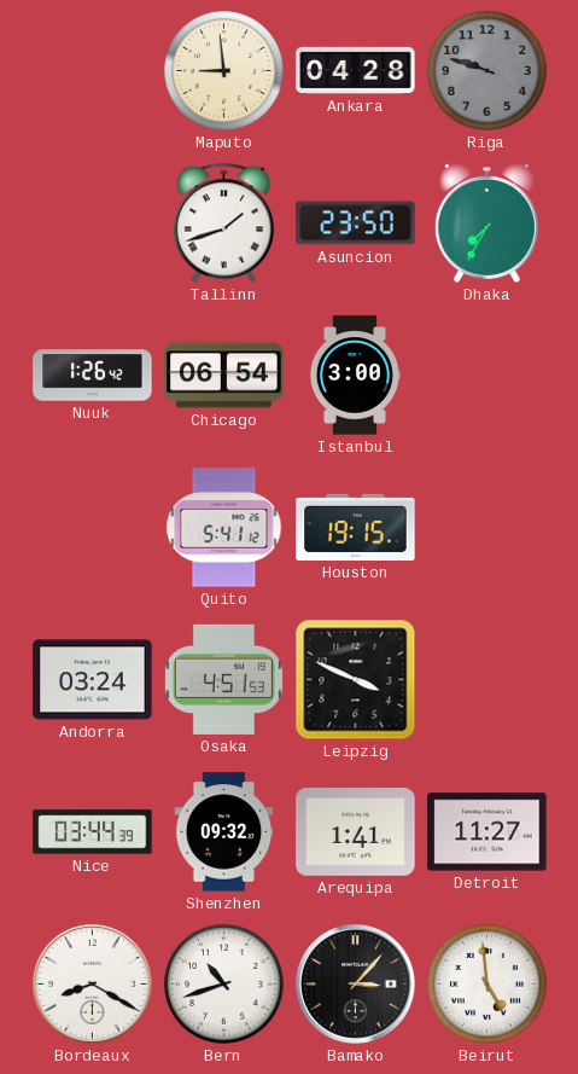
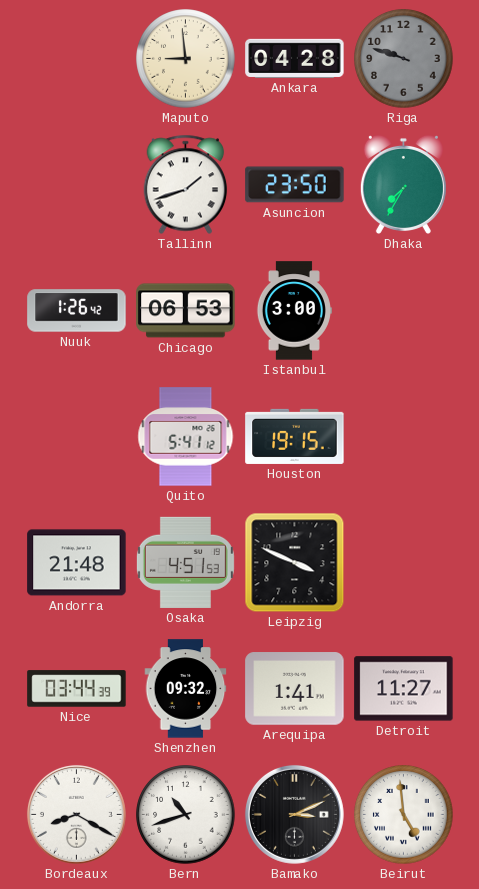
Chicago: 06:54 -> 06:53
Andorra: 03:24 -> 21:48
Bamako: 3:07 -> 3:11
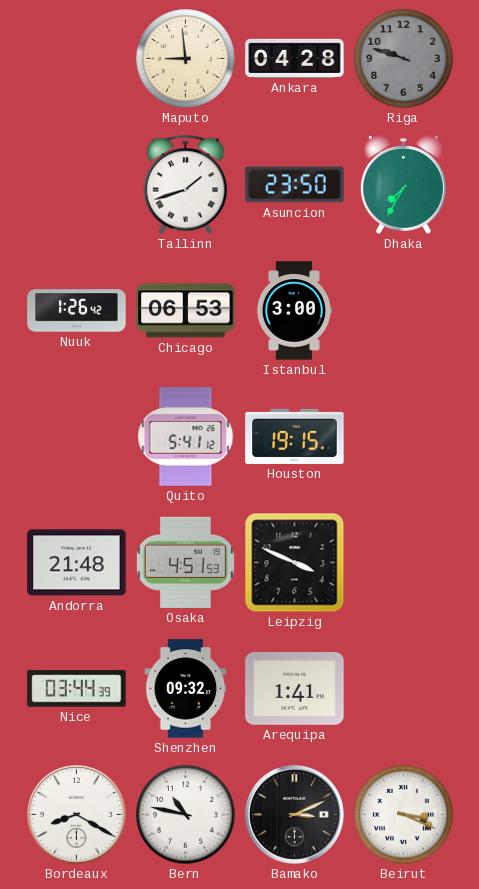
Detroit: 11:27 -> none
Bern: 10:42 -> 10:47
Beirut: 4:59 -> 3:19
